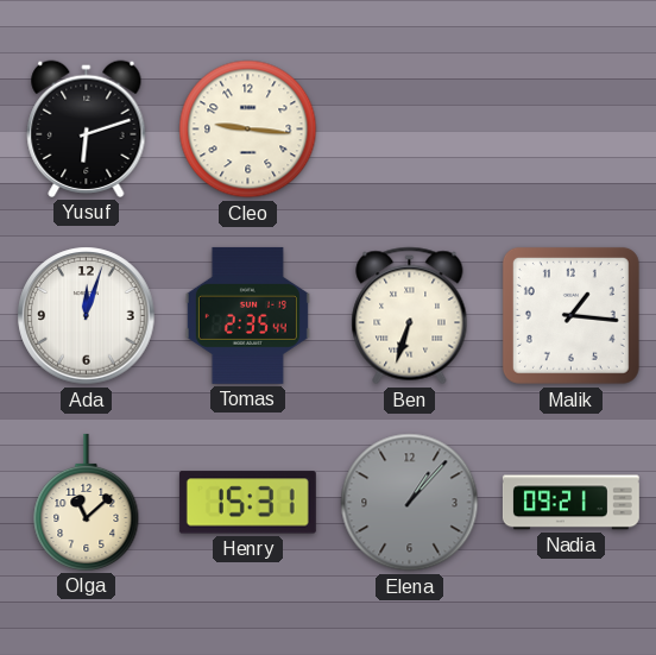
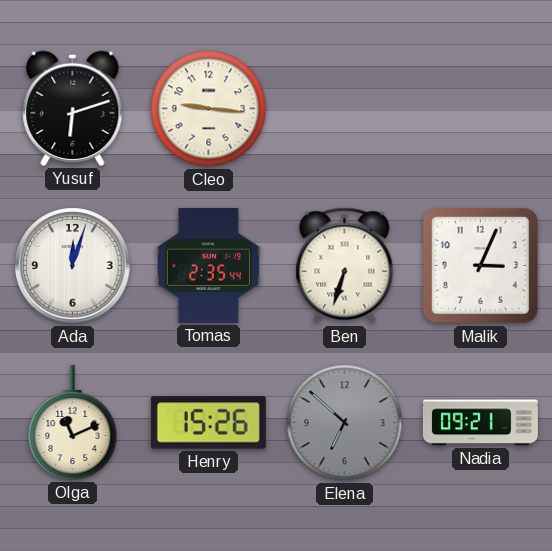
Malik: 1:16 -> 3:04
Olga: 11:08 -> 11:11
Henry: 15:31 -> 15:26
Elena: 1:07 -> 6:52
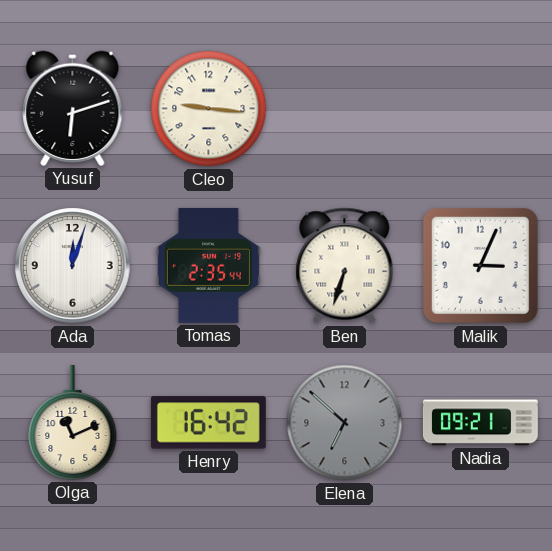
Henry: 15:26 -> 16:42
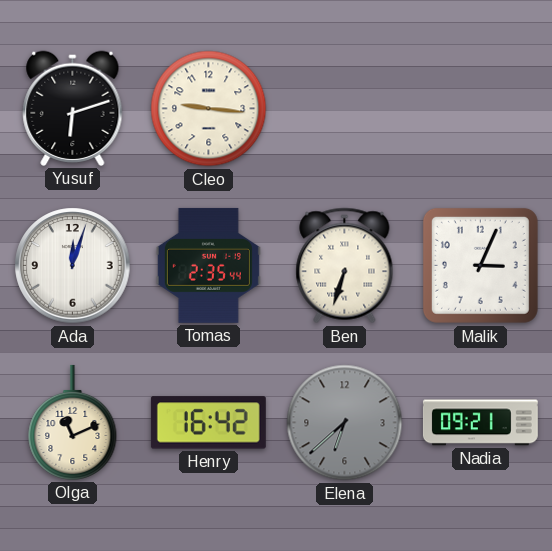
Elena: 6:52 -> 6:38
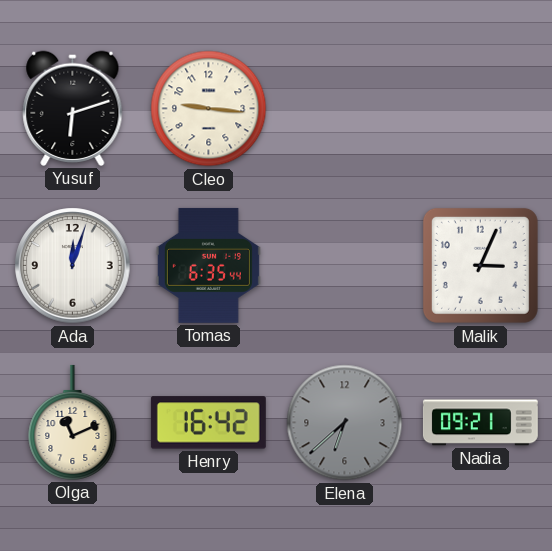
Tomas: 2:35 -> 6:35
Ben: 6:33 -> none
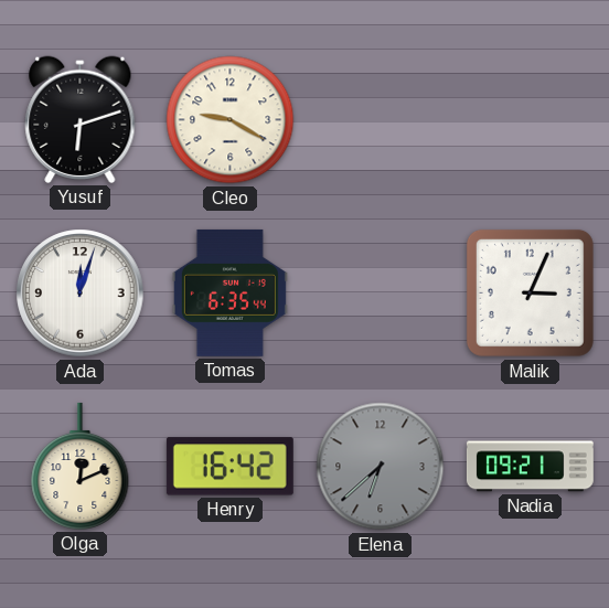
Cleo: 9:16 -> 9:20
Olga: 11:11 -> 12:11
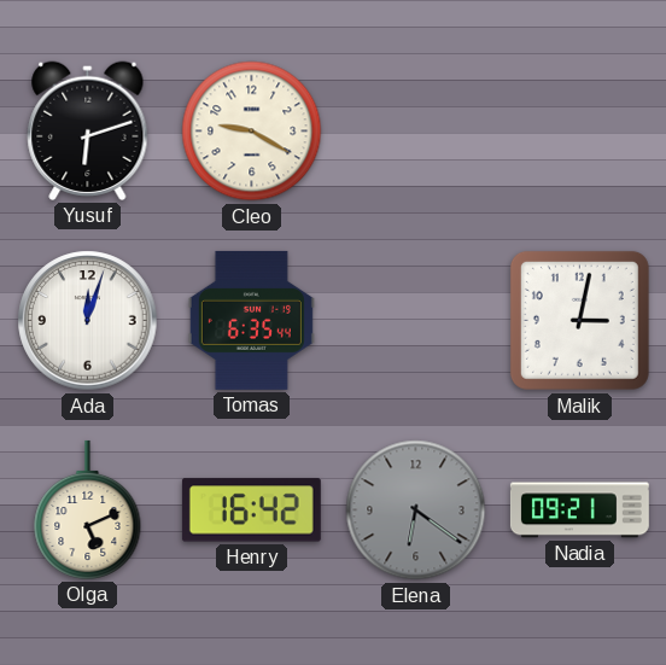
Malik: 3:04 -> 3:02
Olga: 12:11 -> 5:11
Elena: 6:38 -> 6:21
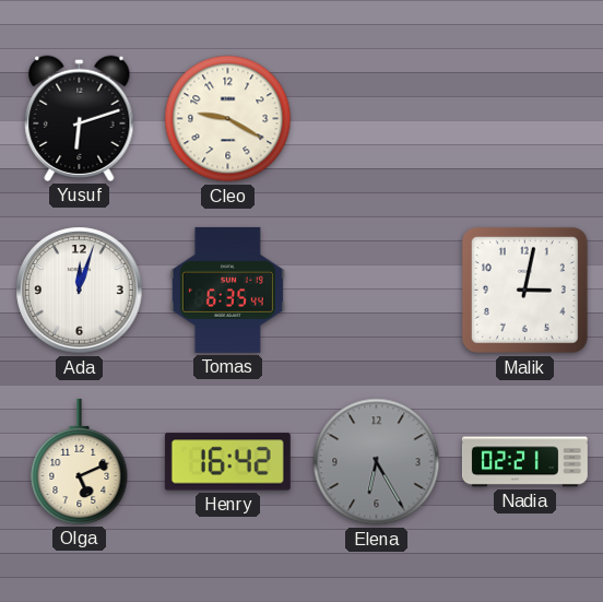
Elena: 6:21 -> 6:25
Nadia: 09:21 -> 02:21
